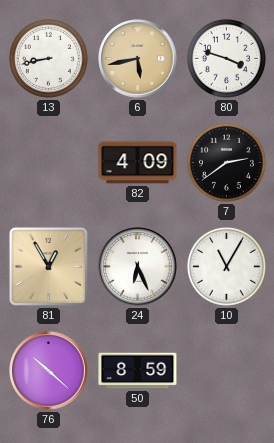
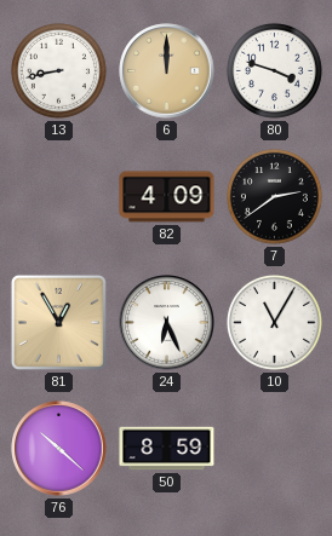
6: 5:43 -> 12:00
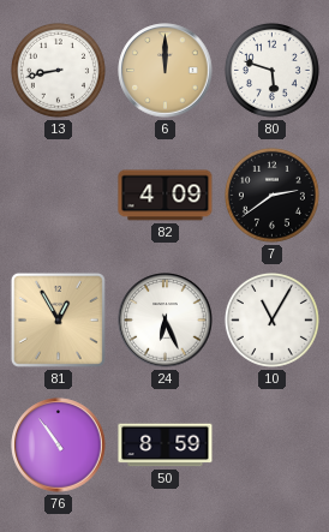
80: 3:48 -> 5:48
76: 10:22 -> 10:54
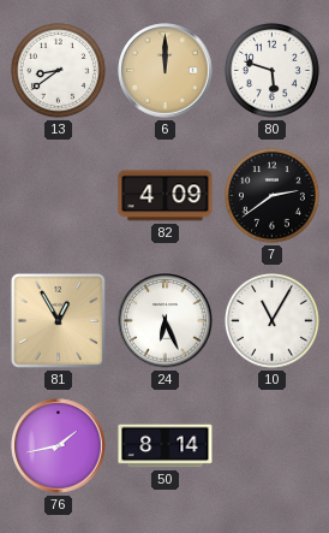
13: 8:43 -> 8:39
76: 10:54 -> 1:43
50: 8:59 -> 8:14
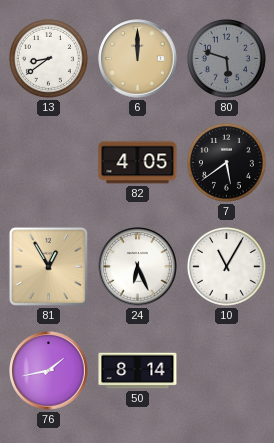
80 dial: white -> grey
82: 4:09 -> 4:05
7: 2:39 -> 5:39
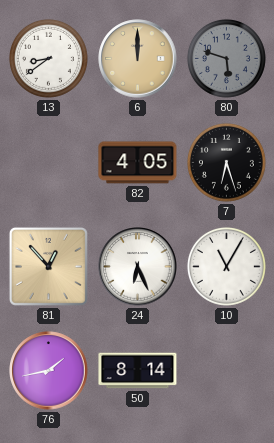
7: 5:39 -> 6:27
81: 12:55 -> 12:53
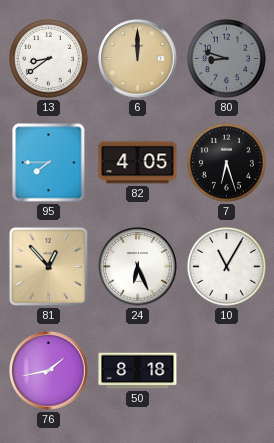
80: 5:48 -> 8:48
95: none -> 7:45
50: 8:14 -> 8:18
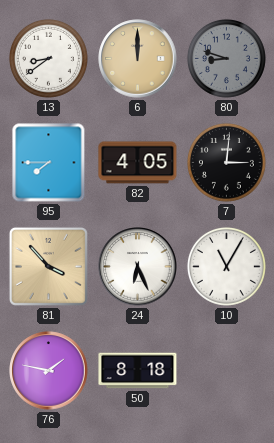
7: 6:27 -> 3:01
81: 12:53 -> 3:53
76: 1:43 -> 1:47
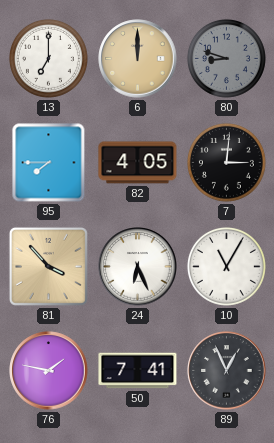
13: 8:39 -> 7:00
50: 8:18 -> 7:41
89: none -> 12:56
